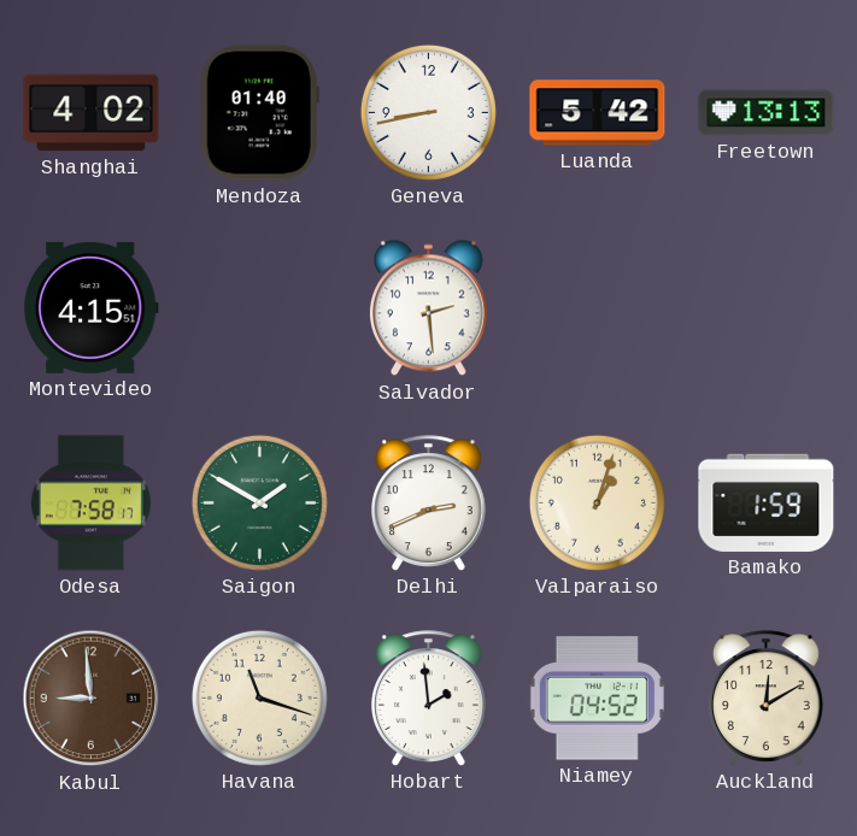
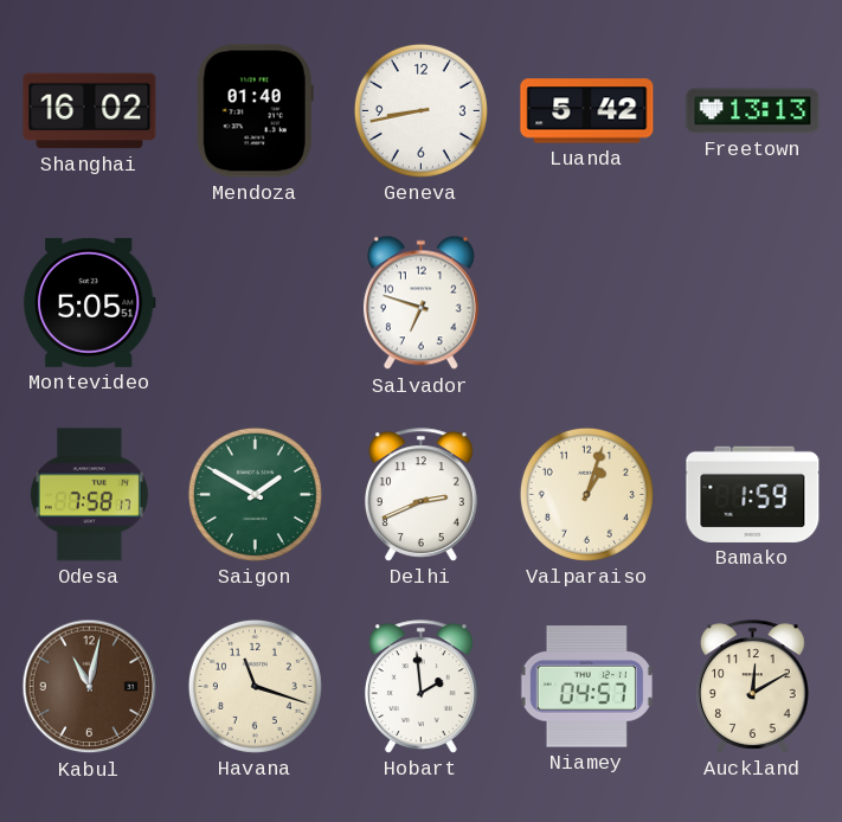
Shanghai: 4:02 -> 16:02
Montevideo: 4:15 -> 5:05
Salvador: 2:29 -> 6:48
Kabul: 8:59 -> 11:02
Niamey: 04:52 -> 04:57
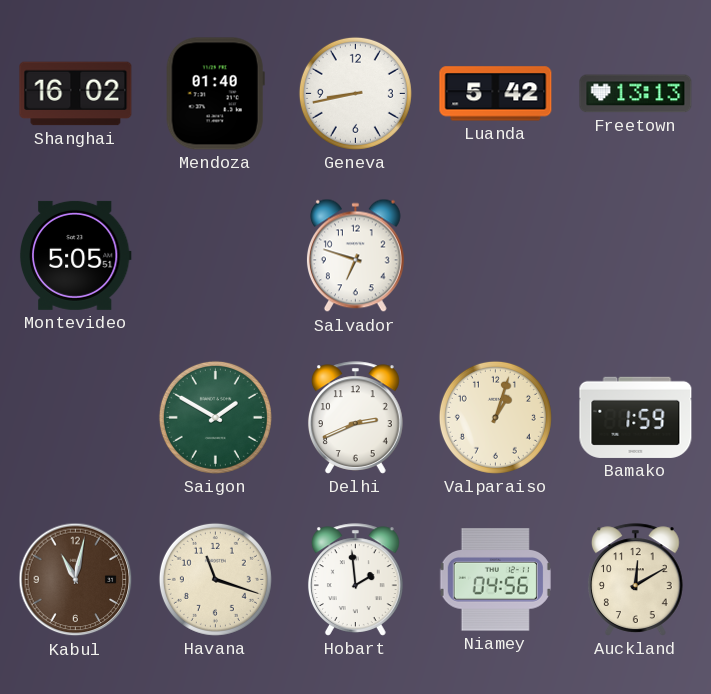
Odesa: 7:58 -> none
Niamey: 04:57 -> 04:56
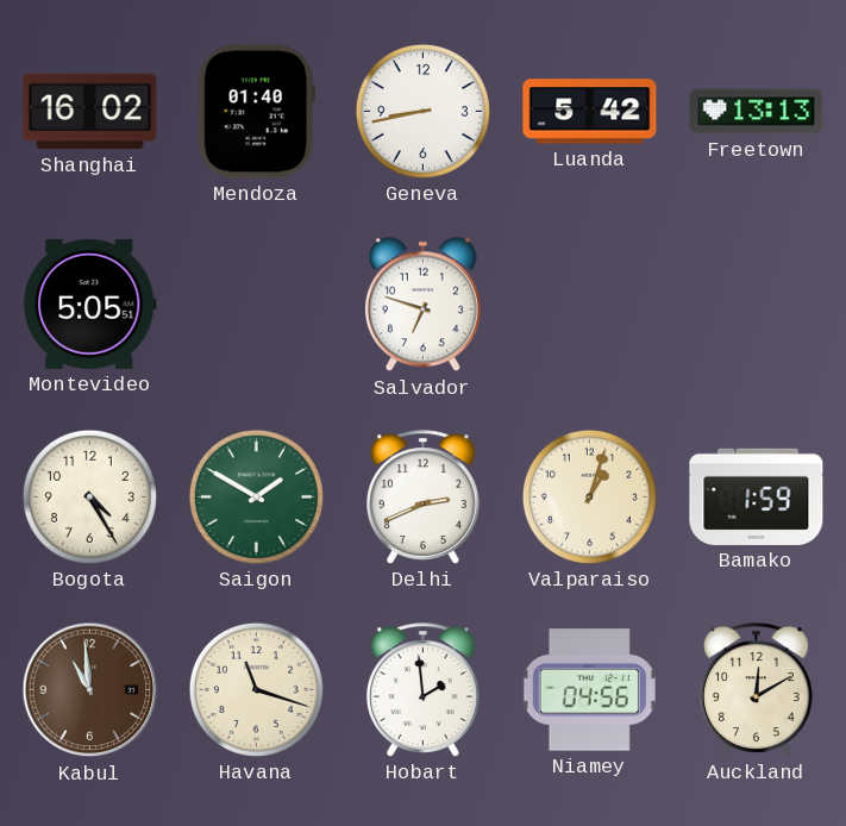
Bogota: none -> 4:25
Kabul: 11:02 -> 10:59
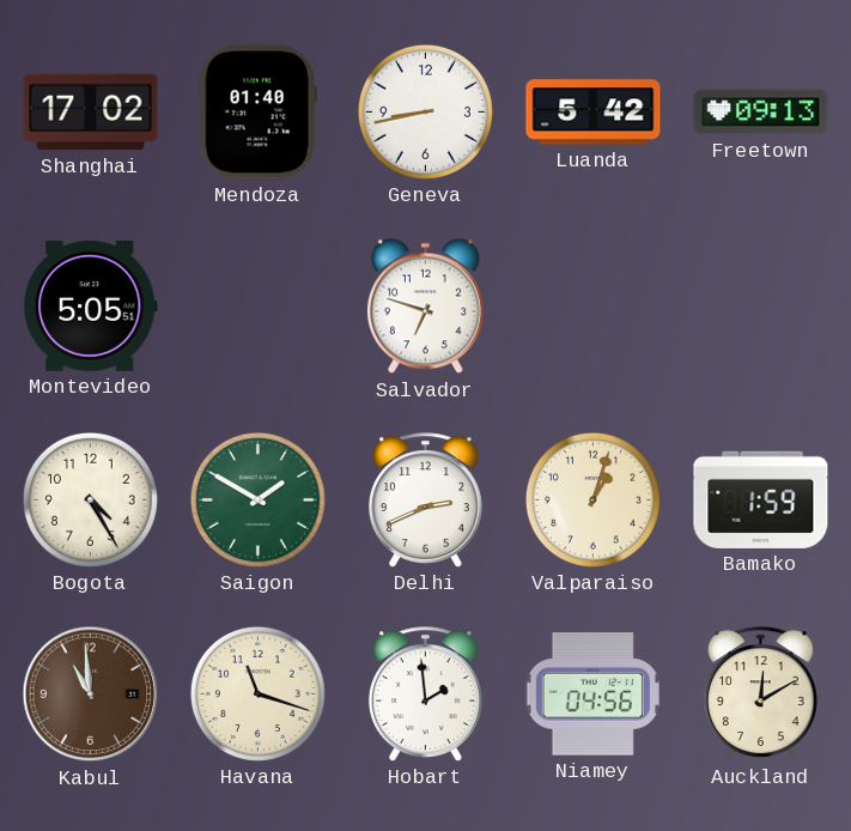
Shanghai: 16:02 -> 17:02
Freetown: 13:13 -> 09:13
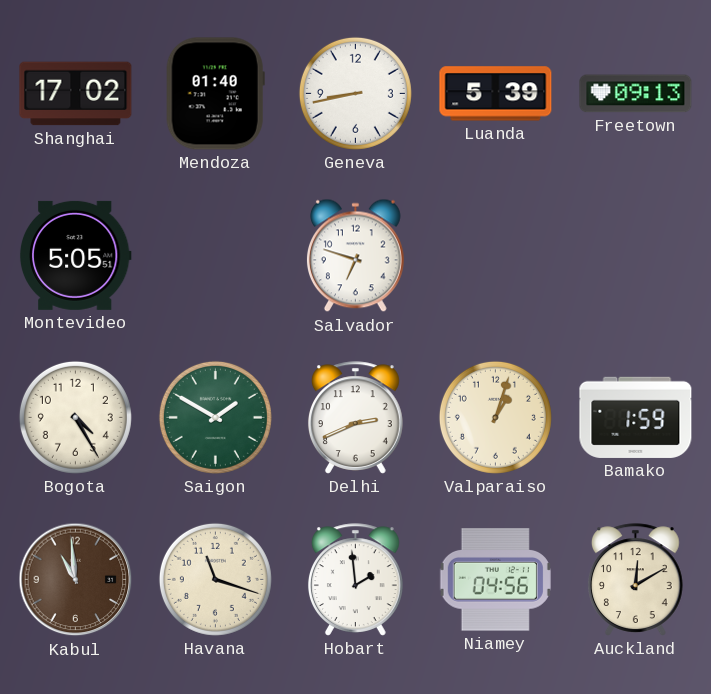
Luanda: 5:42 -> 5:39
